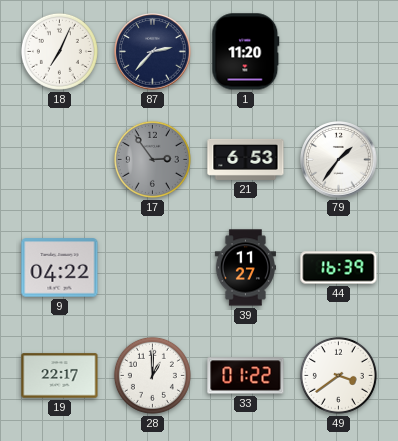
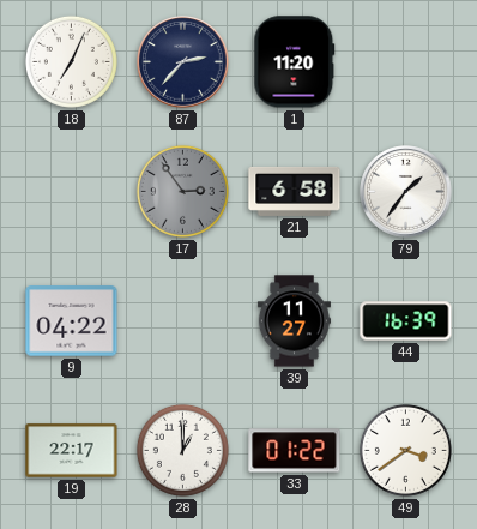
21: 6:53 -> 6:58
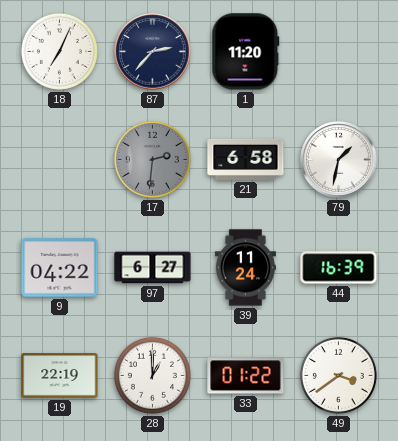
17: 2:54 -> 2:31
79: 1:36 -> 1:32
97: none -> 6:27
39: 11:27 -> 11:24
19: 22:17 -> 22:19
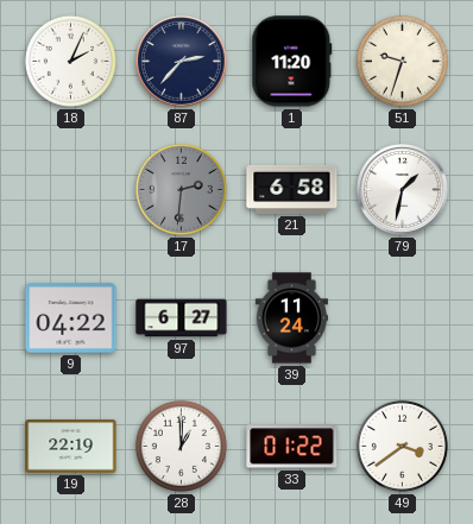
18: 7:04 -> 2:04
51: none -> 9:33
44: 16:39 -> none
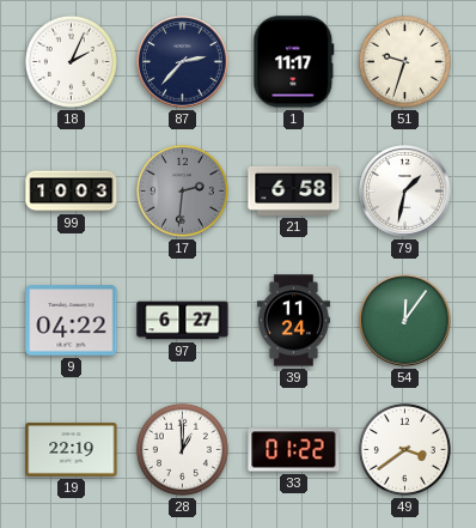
1: 11:20 -> 11:17
99: none -> 10:03
54: none -> 12:06
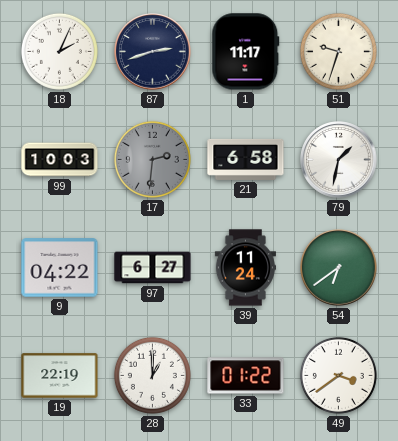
87: 2:37 -> 2:42
54: 12:06 -> 6:39
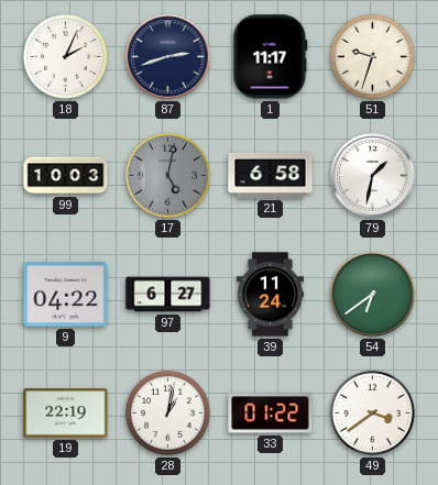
17: 2:31 -> 5:02
28: 1:00 -> 1:02
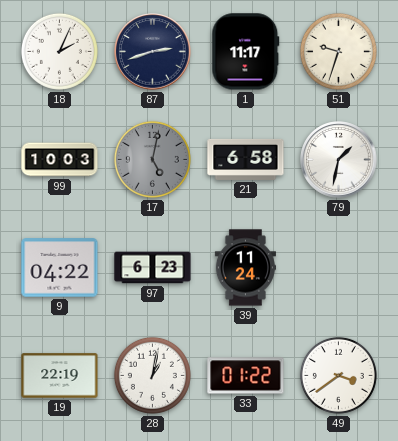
97: 6:27 -> 6:23
54: 6:39 -> none
